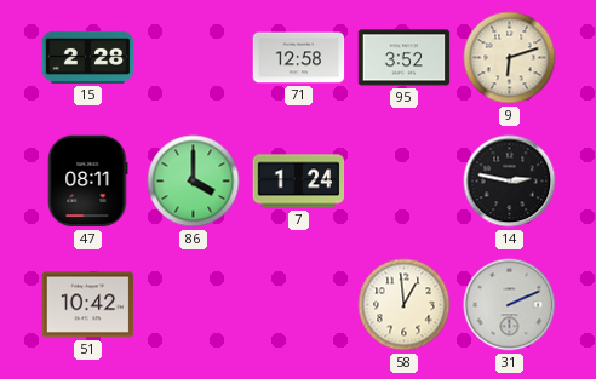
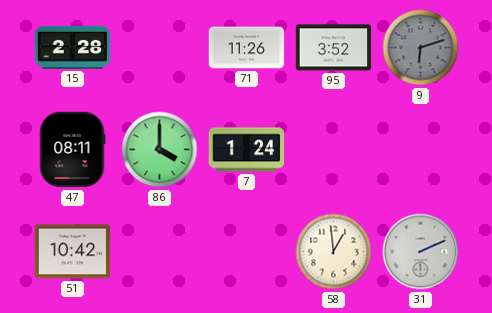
71: 12:58 -> 11:26
9 dial: cream -> grey
14: 2:47 -> none
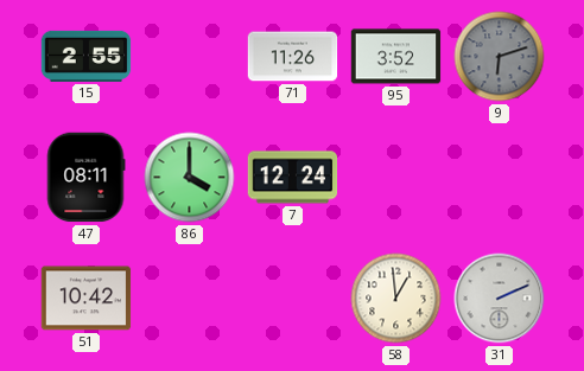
15: 2:28 -> 2:55
7: 1:24 -> 12:24
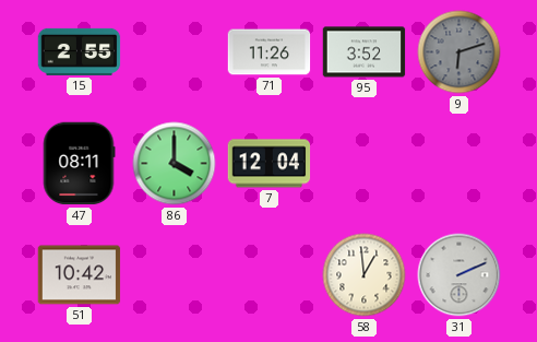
7: 12:24 -> 12:04
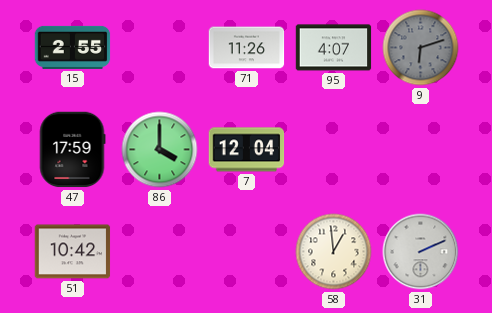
95: 3:52 -> 4:07
47: 08:11 -> 17:59
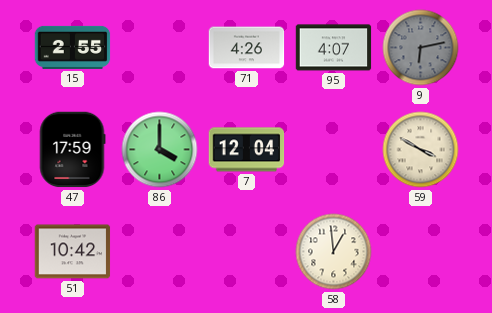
71: 11:26 -> 4:26
9: 6:12 -> 6:13
59: none -> 3:50
31: 2:11 -> none
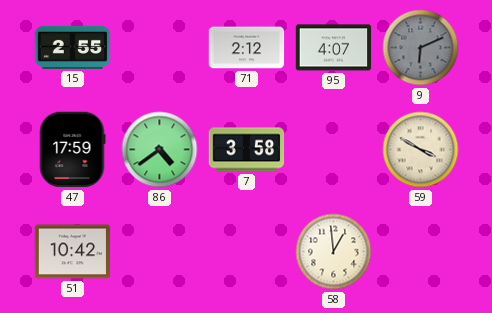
71: 4:26 -> 2:12
9: 6:13 -> 6:11
86: 4:00 -> 4:39
7: 12:04 -> 3:58
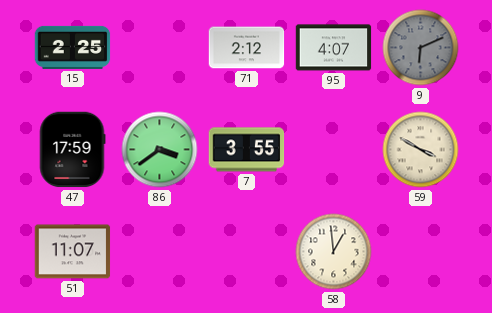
15: 2:55 -> 2:25
86: 4:39 -> 3:39
7: 3:58 -> 3:55
51: 10:42 -> 11:07
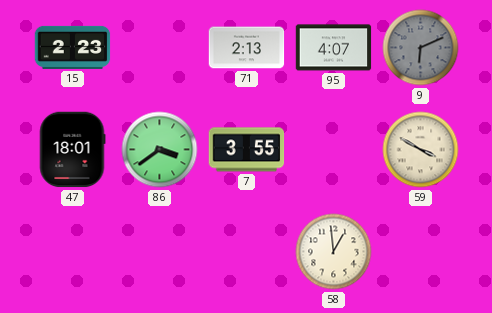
15: 2:25 -> 2:23
71: 2:12 -> 2:13
47: 17:59 -> 18:01
51: 11:07 -> none
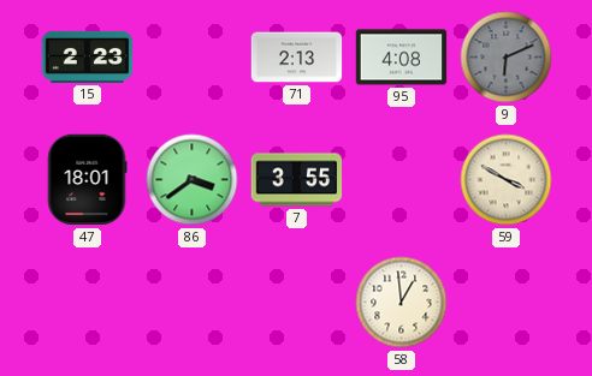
95: 4:07 -> 4:08
